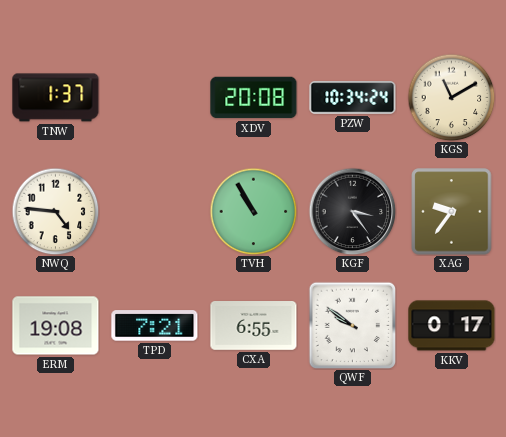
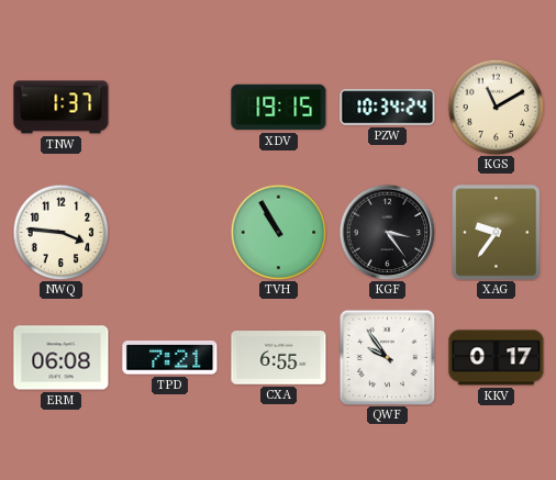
XDV: 20:08 -> 19:15
NWQ: 4:46 -> 3:46
ERM: 19:08 -> 06:08
QWF: 9:51 -> 9:54
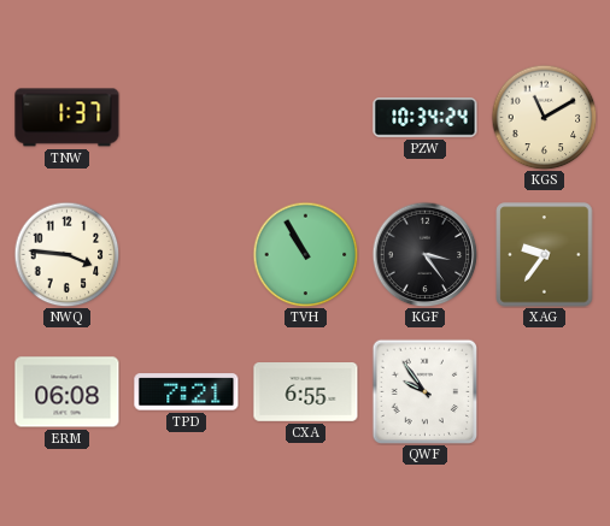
XDV: 19:15 -> none
KKV: 0:17 -> none
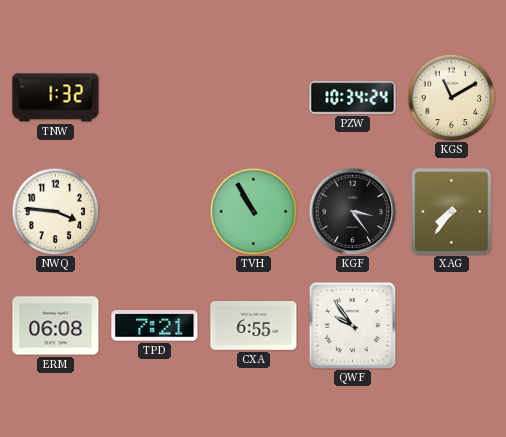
TNW: 1:37 -> 1:32
XAG: 9:36 -> 7:36
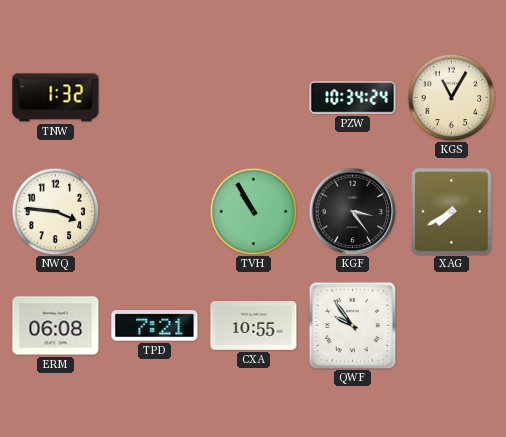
KGS: 11:10 -> 11:05
XAG: 7:36 -> 7:40
CXA: 6:55 -> 10:55
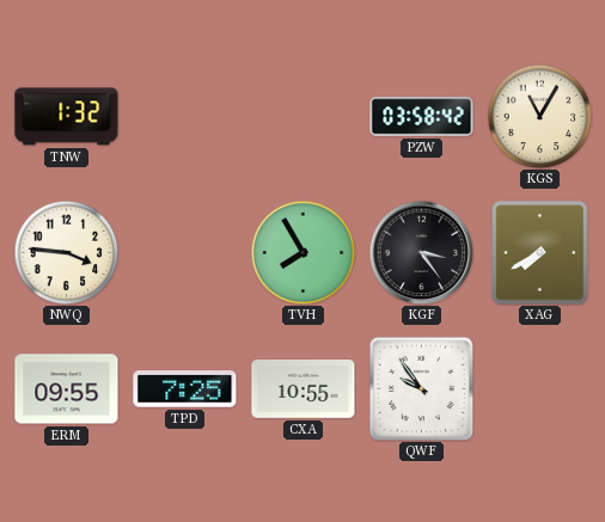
PZW: 10:34 -> 03:58
TVH: 10:55 -> 7:55
ERM: 06:08 -> 09:55
TPD: 7:21 -> 7:25
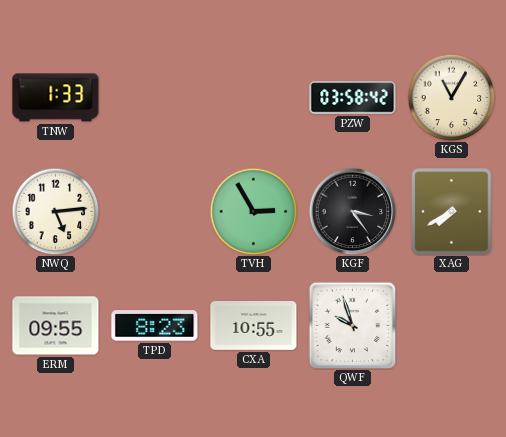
TNW: 1:32 -> 1:33
NWQ: 3:46 -> 5:14
TVH: 7:55 -> 2:55
TPD: 7:25 -> 8:23
QWF: 9:54 -> 9:57
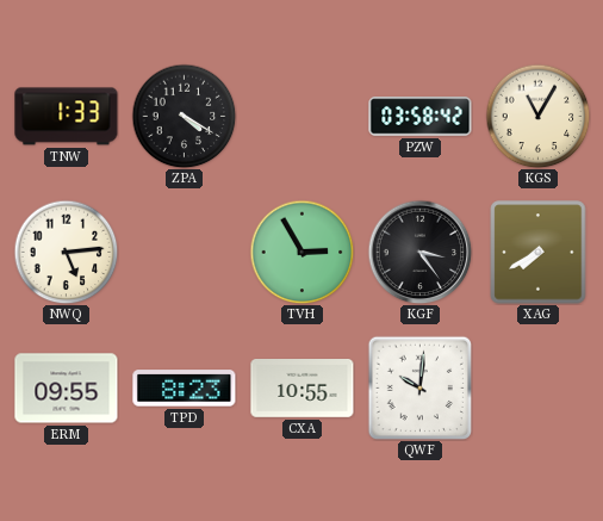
ZPA: none -> 4:20
QWF: 9:57 -> 10:01
